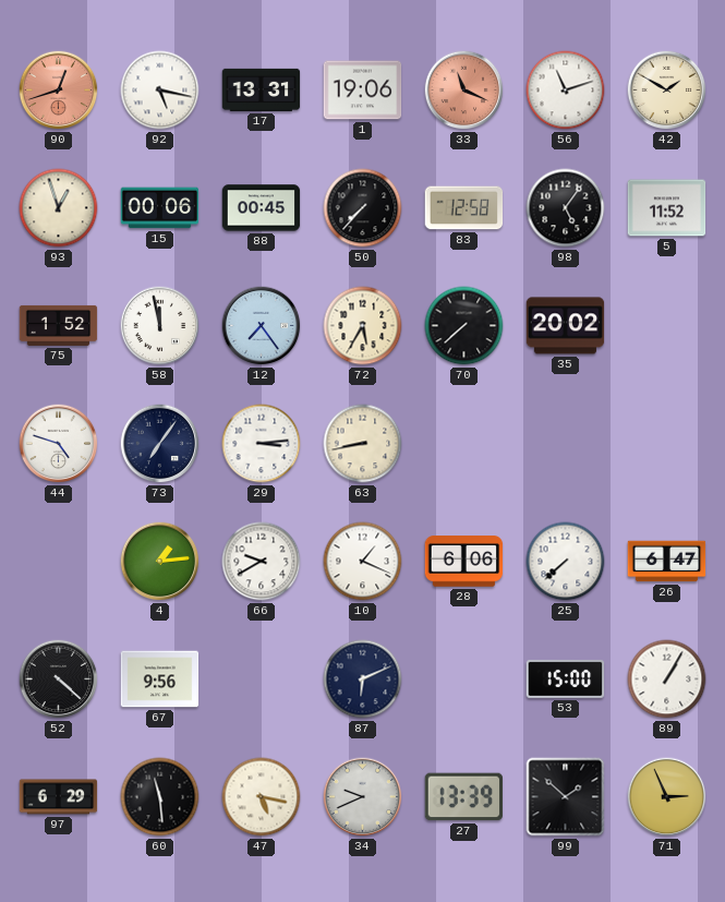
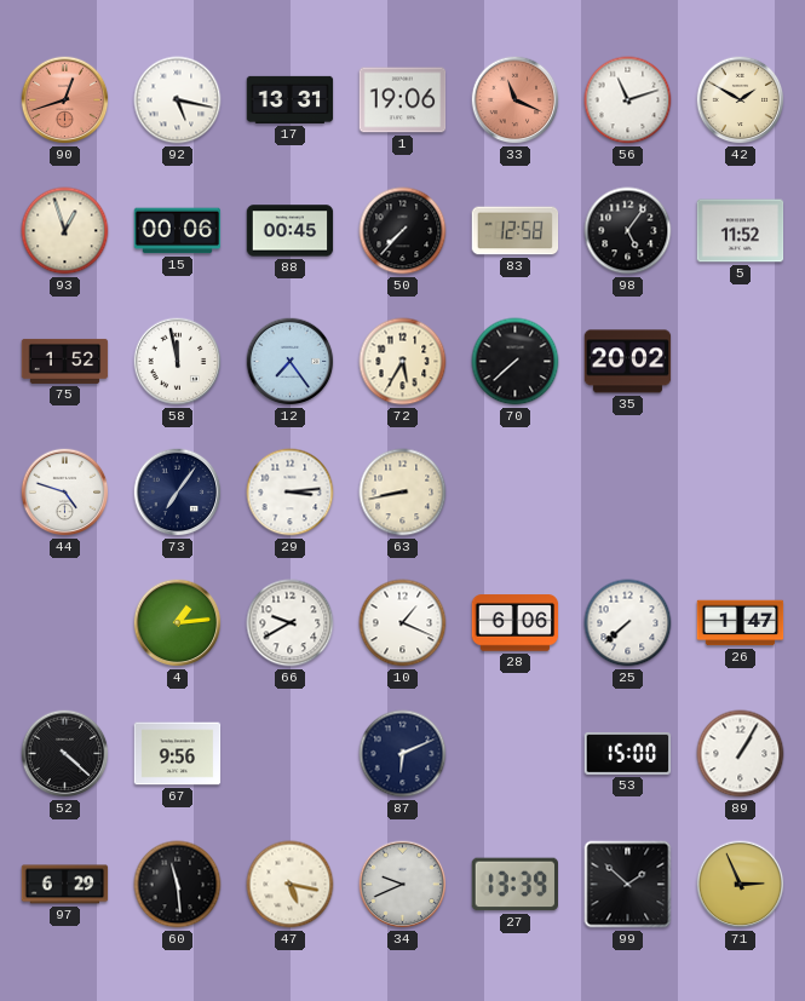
26: 6:47 -> 1:47
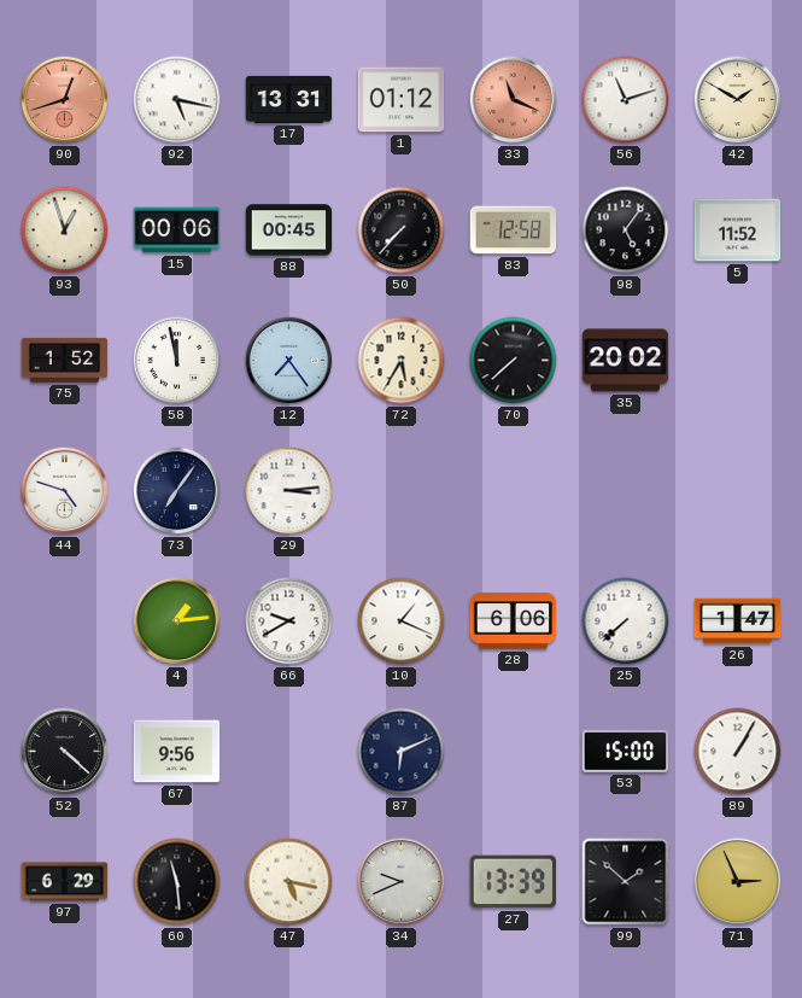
1: 19:06 -> 01:12
63: 8:43 -> none
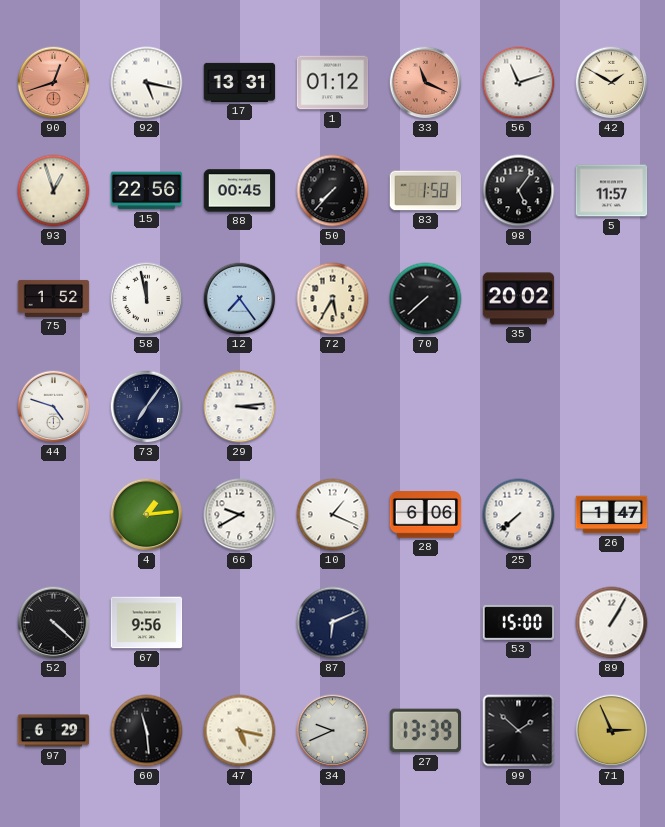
15: 00:06 -> 22:56
83: 12:58 -> 1:58
5: 11:52 -> 11:57
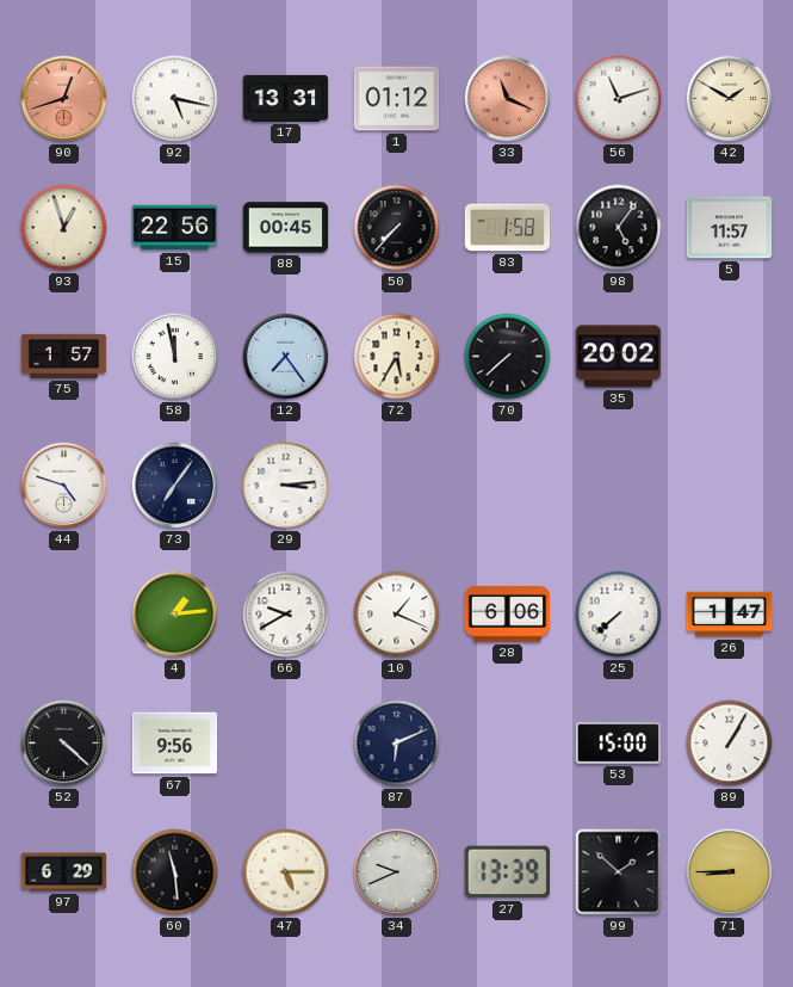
75: 1:52 -> 1:57
47: 5:17 -> 5:15
71: 2:56 -> 8:45
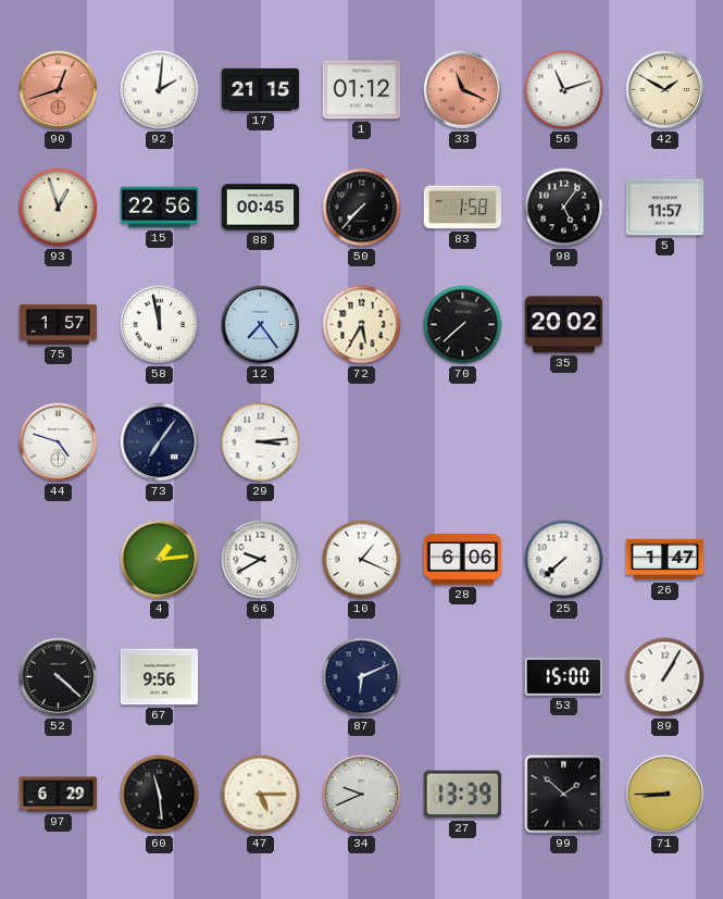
92: 5:17 -> 2:01
17: 13:31 -> 21:15
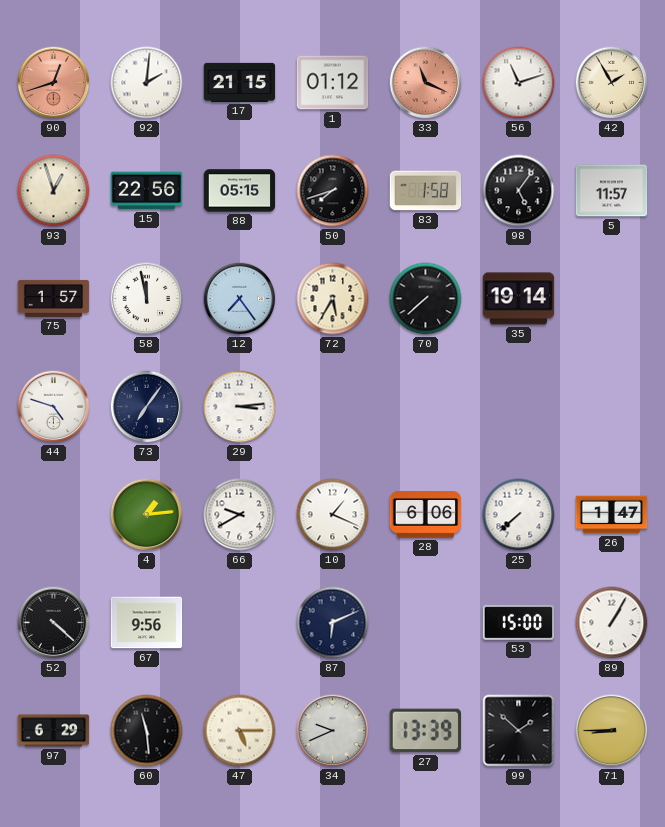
42: 1:50 -> 1:55
88: 00:45 -> 05:15
50: 7:37 -> 7:42
35: 20:02 -> 19:14
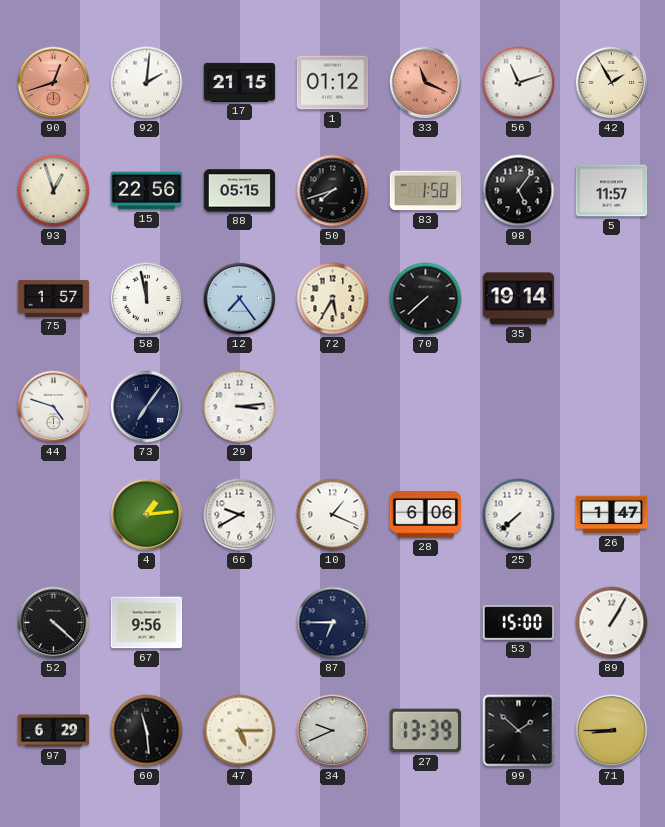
87: 6:11 -> 6:45
